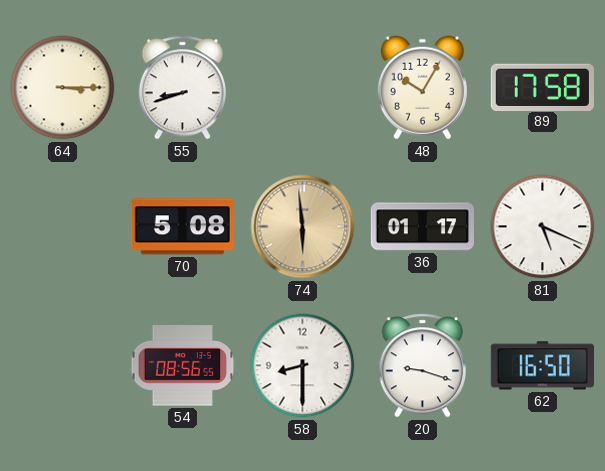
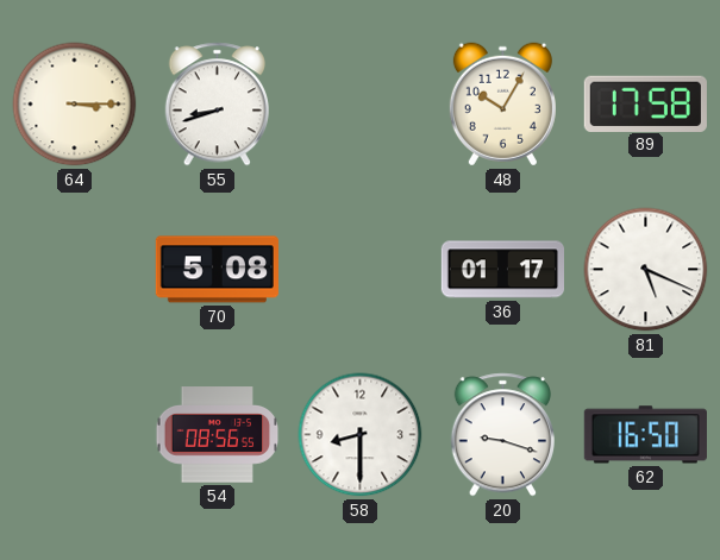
74: 5:59 -> none
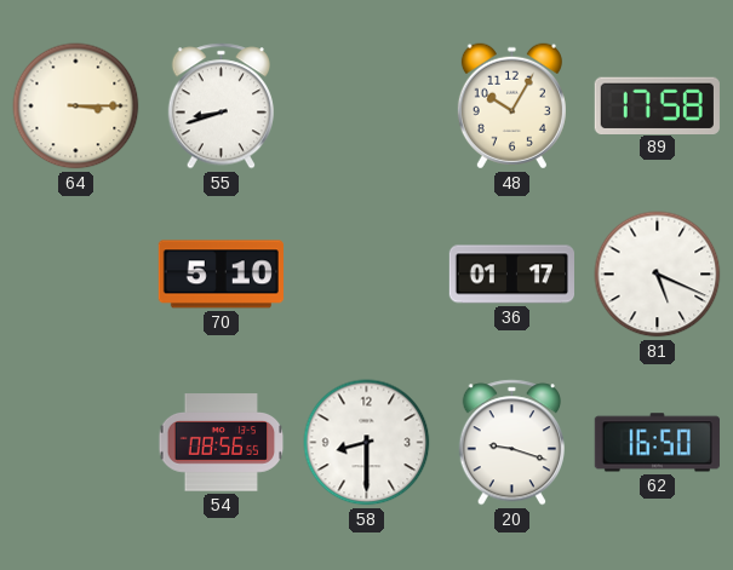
70: 5:08 -> 5:10
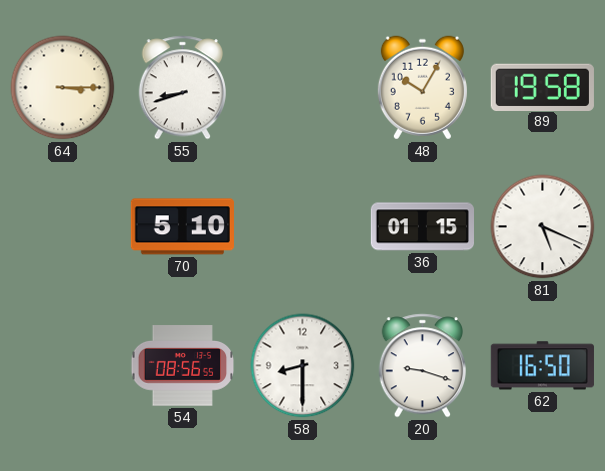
89: 17:58 -> 19:58
36: 01:17 -> 01:15
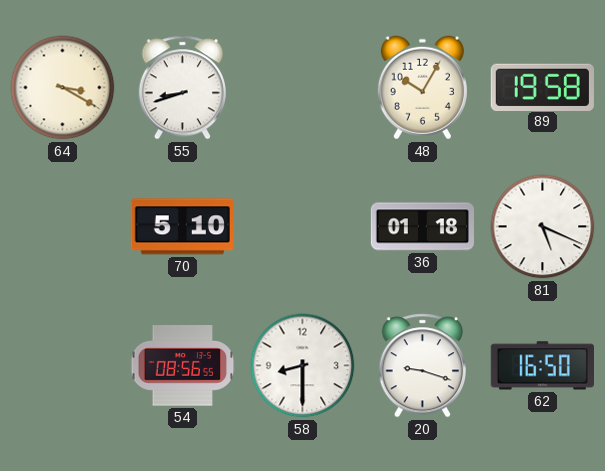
64: 3:15 -> 3:20
36: 01:15 -> 01:18
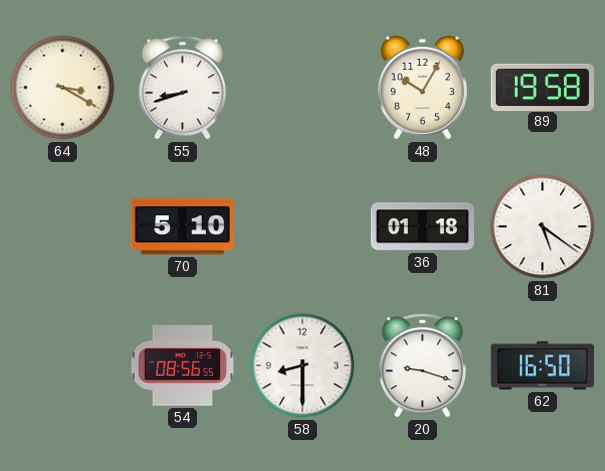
81: 5:19 -> 5:21
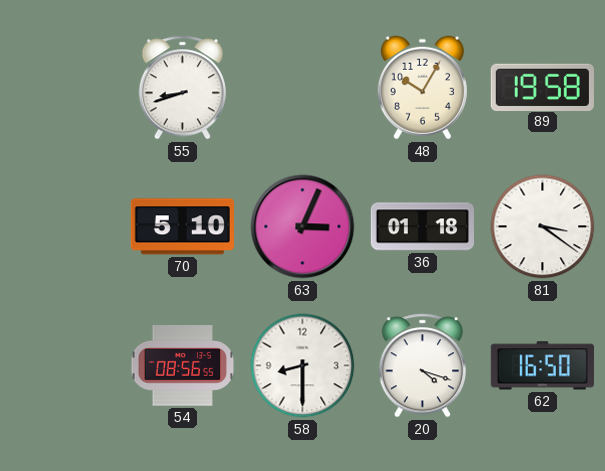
64: 3:20 -> none
63: none -> 3:04
81: 5:21 -> 3:21
20: 9:18 -> 4:18
